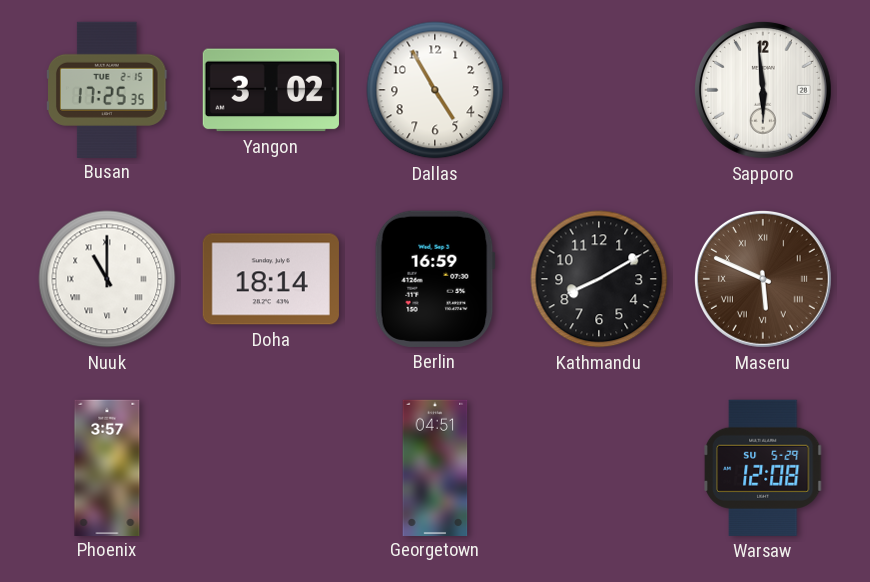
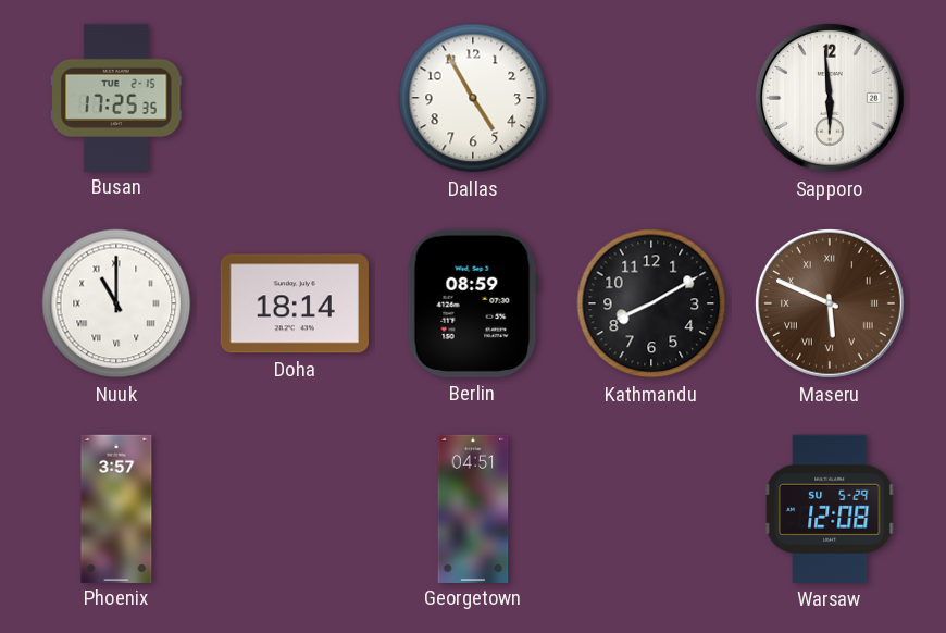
Yangon: 3:02 -> none
Berlin: 16:59 -> 08:59
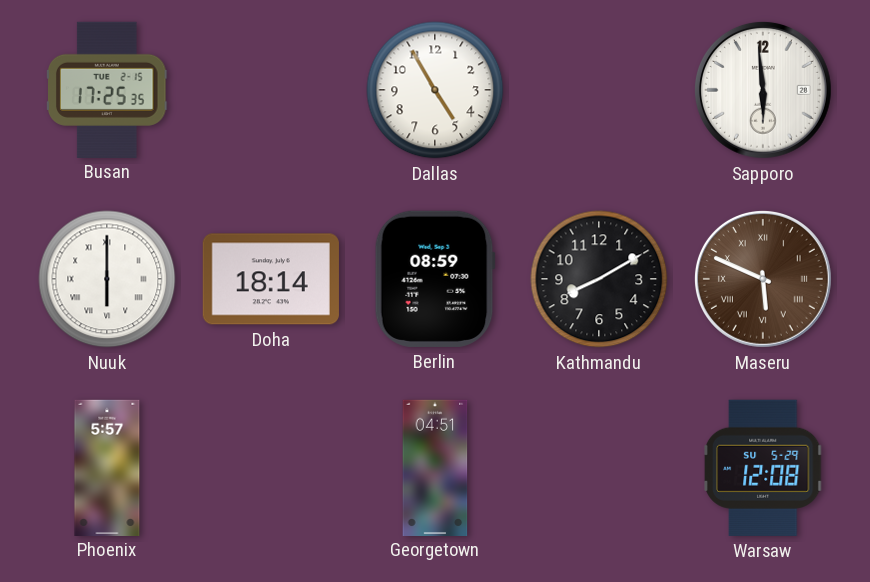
Nuuk: 11:00 -> 6:00
Phoenix: 3:57 -> 5:57
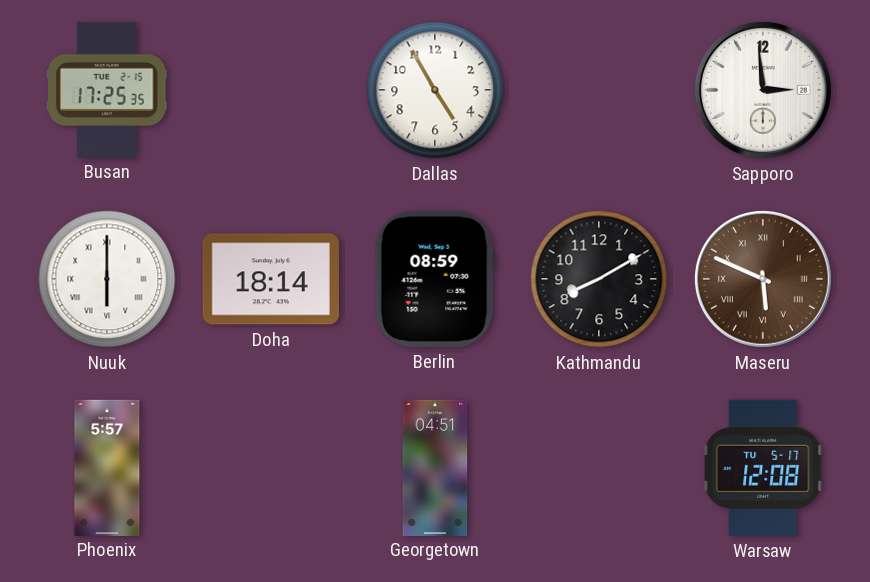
Sapporo: 5:59 -> 2:59
Warsaw date: SU 5-29 -> TU 5-17
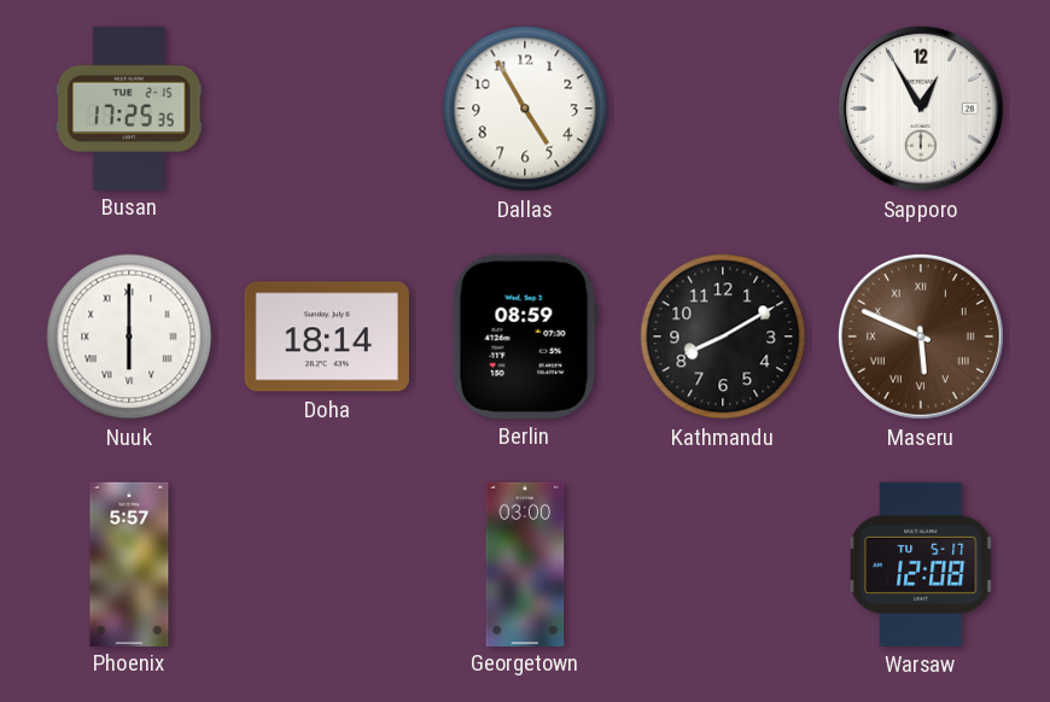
Sapporo: 2:59 -> 12:55
Georgetown: 04:51 -> 03:00
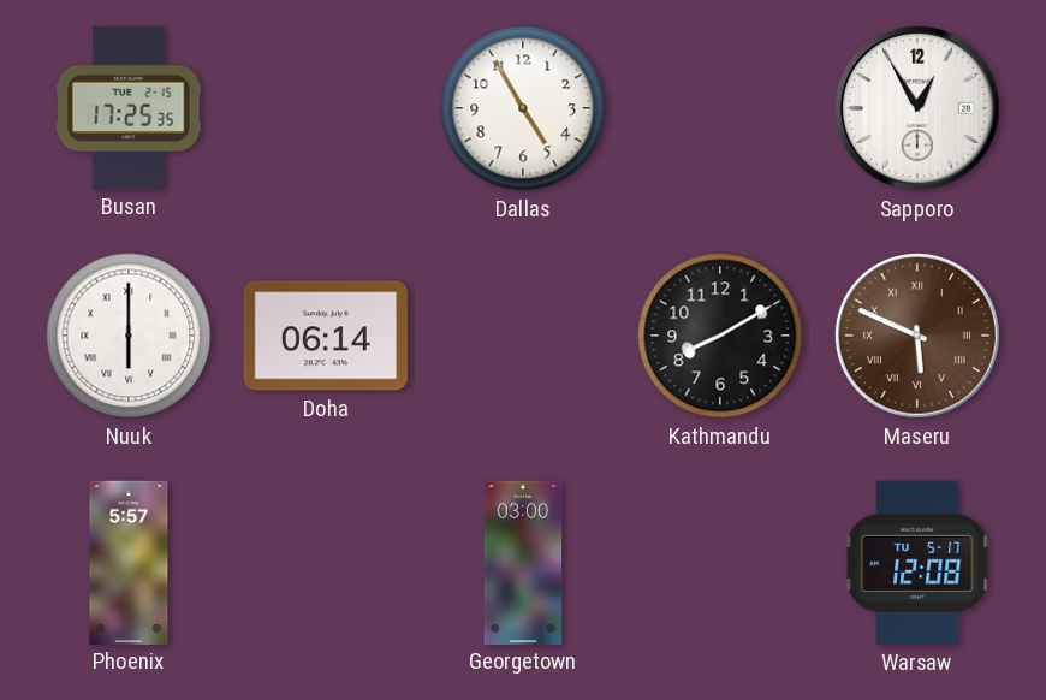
Doha: 18:14 -> 06:14
Berlin: 08:59 -> none
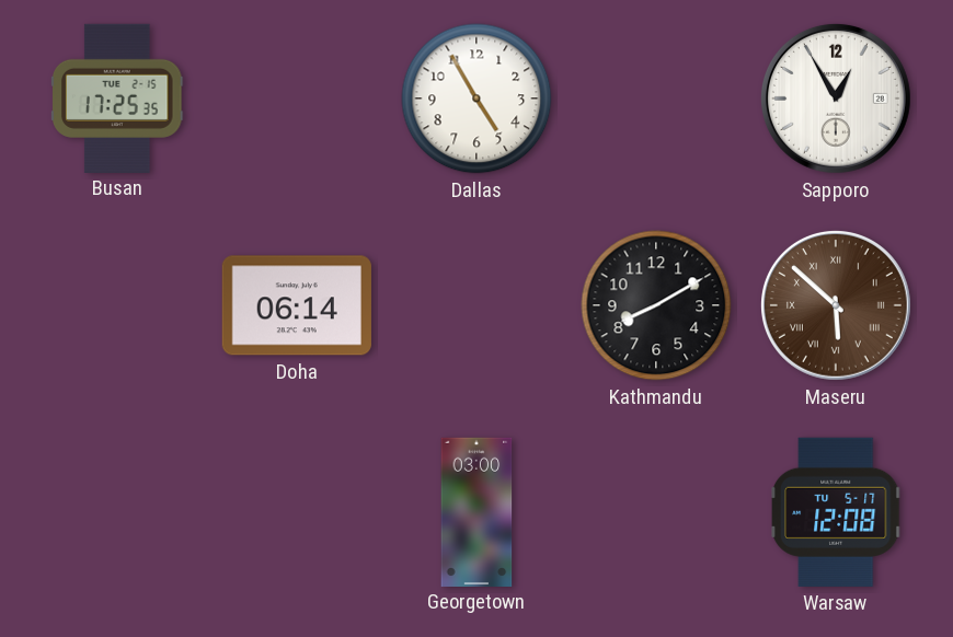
Nuuk: 6:00 -> none
Maseru: 5:49 -> 5:52
Phoenix: 5:57 -> none
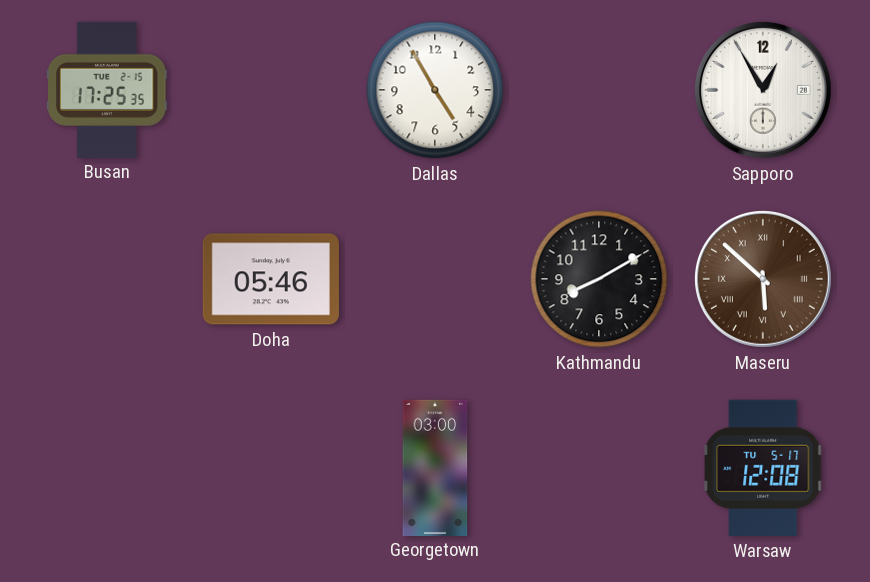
Doha: 06:14 -> 05:46
